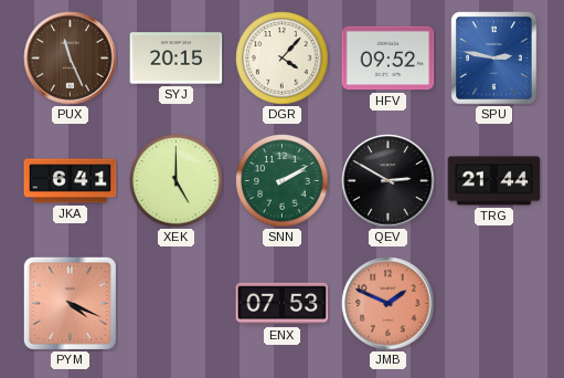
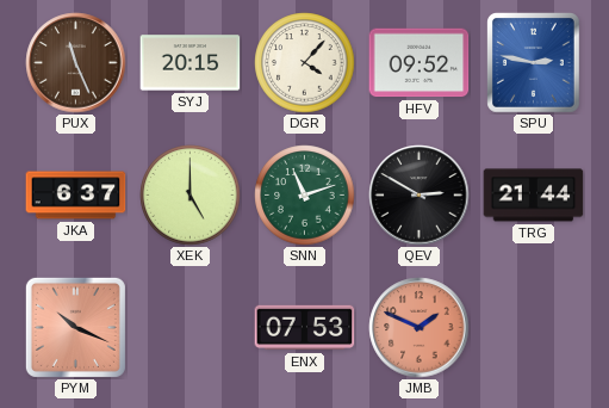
JKA: 6:41 -> 6:37
SNN: 2:10 -> 11:12
PYM: 4:19 -> 10:19
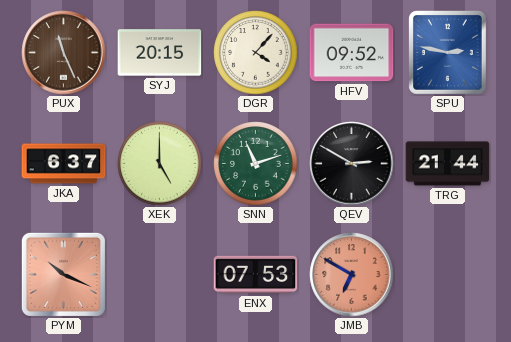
JMB: 1:49 -> 6:50
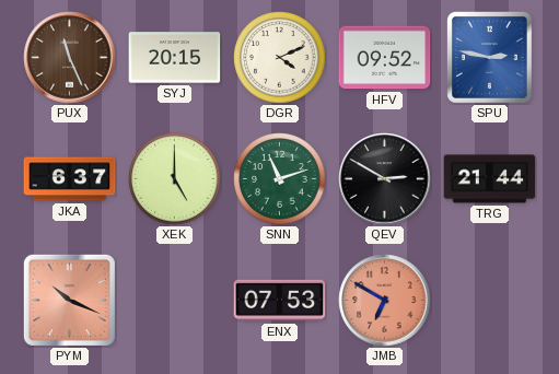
DGR: 4:07 -> 4:11
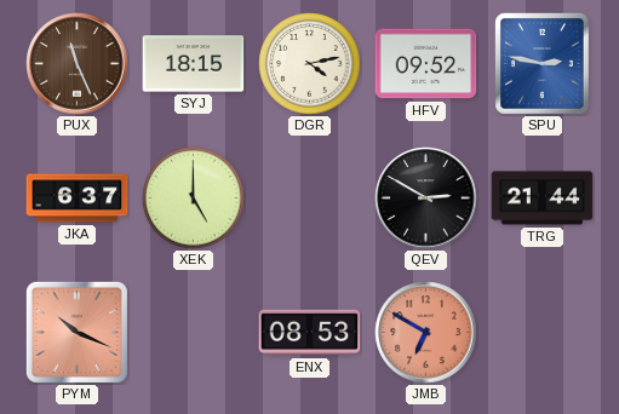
SYJ: 20:15 -> 18:15
DGR: 4:11 -> 4:13
SNN: 11:12 -> none
ENX: 07:53 -> 08:53
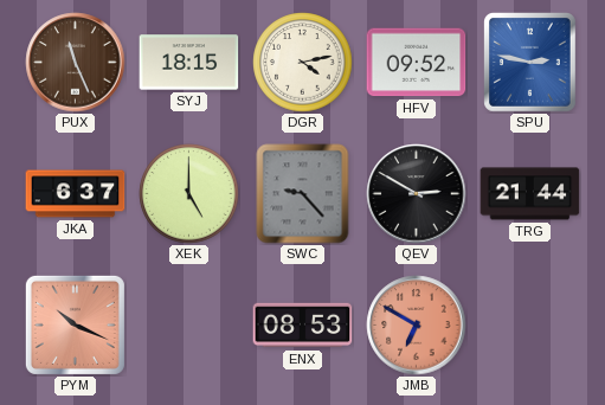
SWC: none -> 9:23
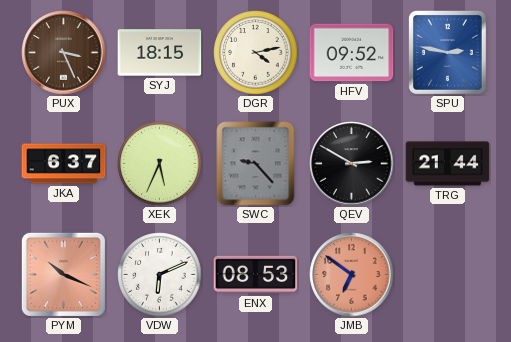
PUX: 11:26 -> 3:26
XEK: 5:00 -> 5:34
VDW: none -> 6:11
JMB: 6:50 -> 6:51
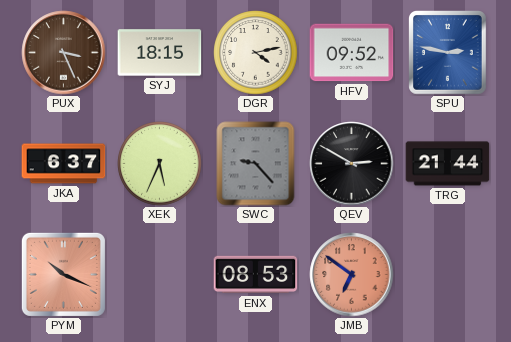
VDW: 6:11 -> none
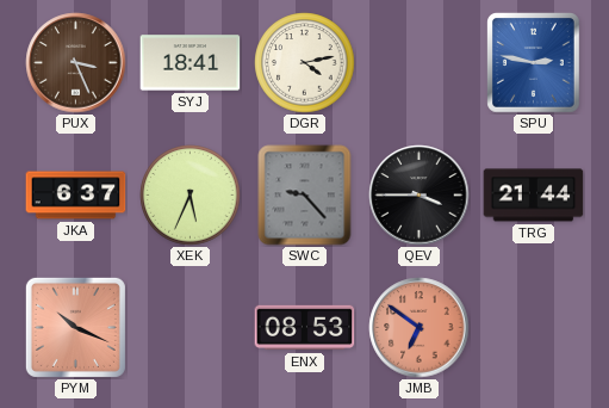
SYJ: 18:15 -> 18:41
HFV: 09:52 -> none
QEV: 2:50 -> 3:45
